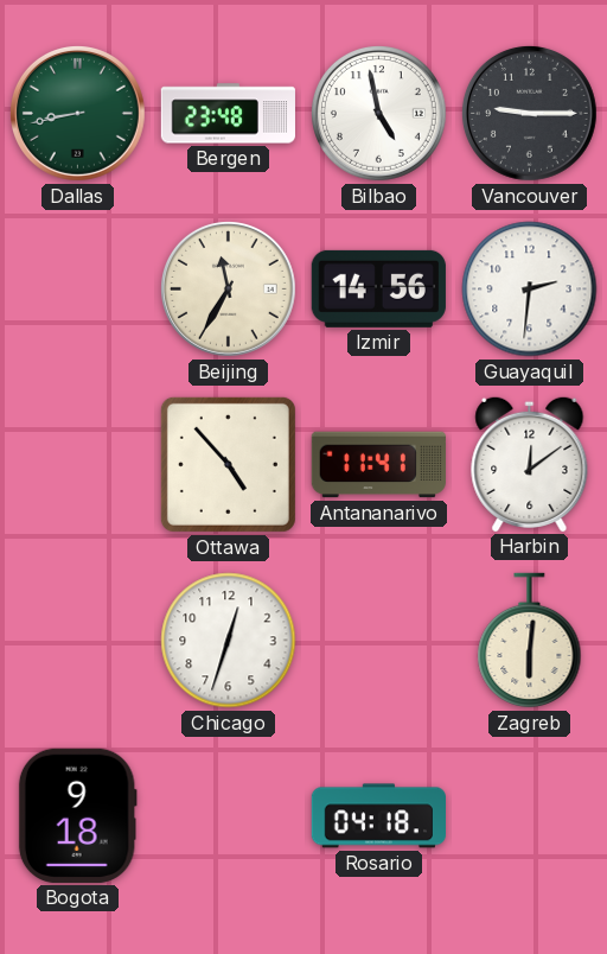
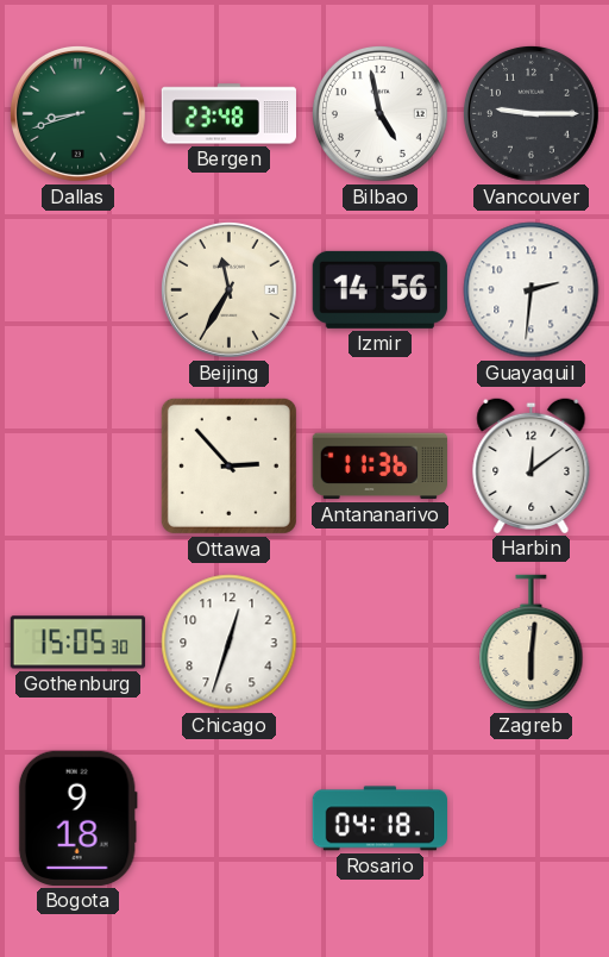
Dallas: 8:43 -> 8:42
Ottawa: 4:53 -> 2:53
Antananarivo: 11:41 -> 11:36
Gothenburg: none -> 15:05
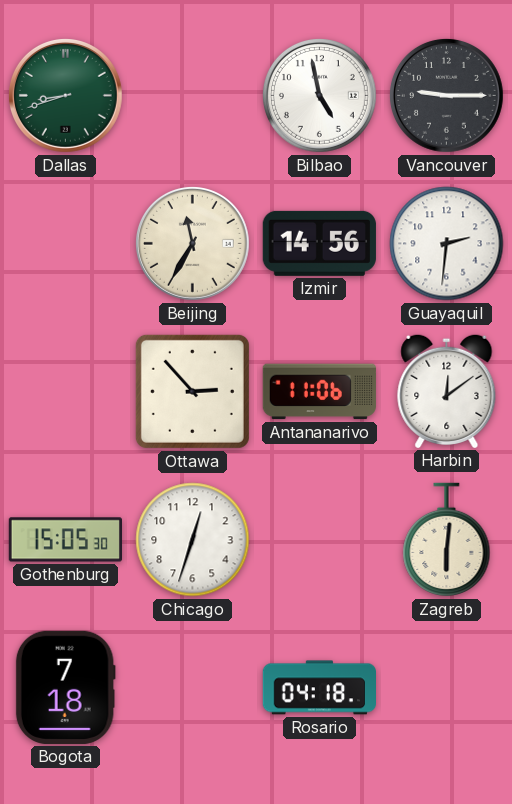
Bergen: 23:48 -> none
Antananarivo: 11:36 -> 11:06
Bogota: 9:18 -> 7:18
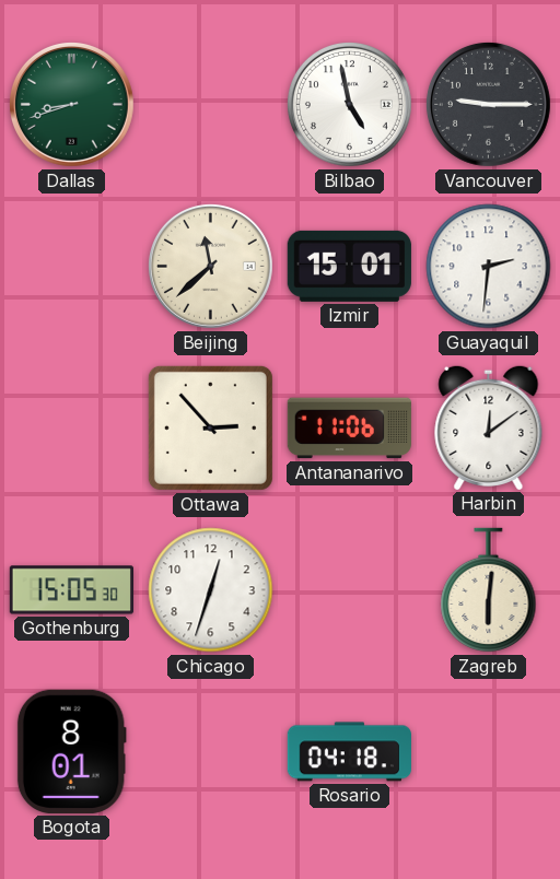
Beijing: 11:35 -> 11:38
Izmir: 14:56 -> 15:01
Bogota: 7:18 -> 8:01
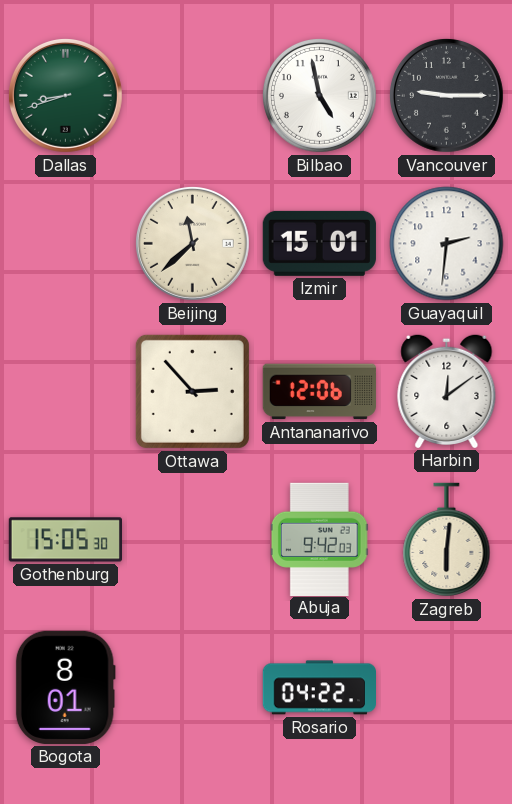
Antananarivo: 11:06 -> 12:06
Chicago: 12:33 -> none
Abuja: none -> 9:42
Rosario: 04:18 -> 04:22
